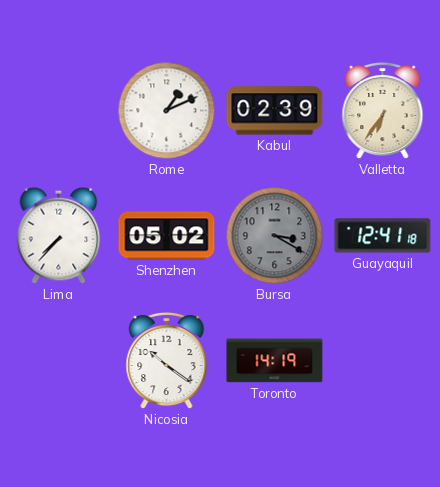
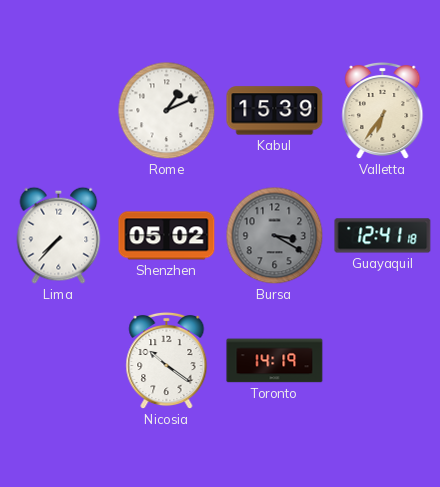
Kabul: 02:39 -> 15:39
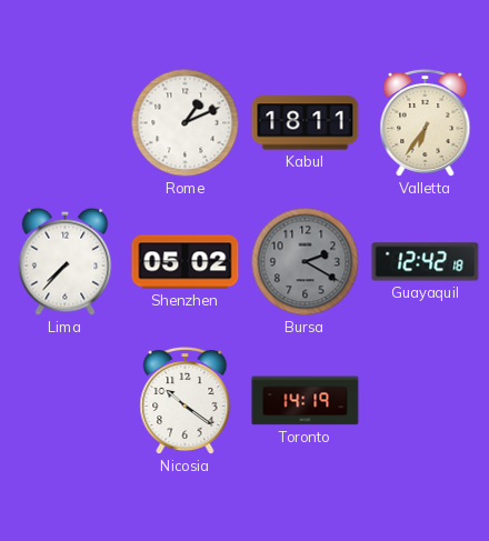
Kabul: 15:39 -> 18:11
Bursa: 3:20 -> 2:20
Guayaquil: 12:41 -> 12:42
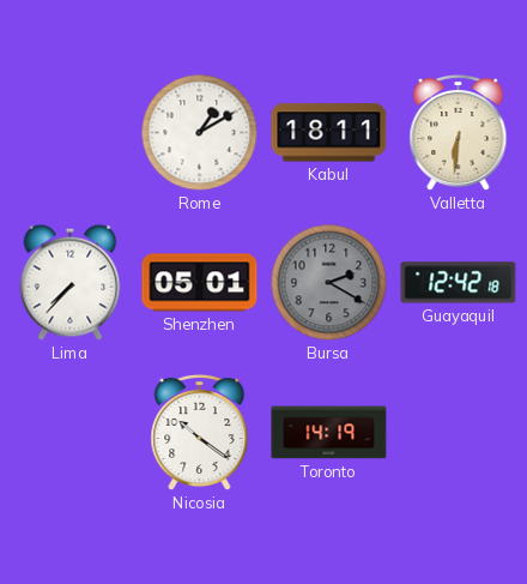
Rome: 1:11 -> 1:10
Valletta: 6:36 -> 6:31
Shenzhen: 05:02 -> 05:01
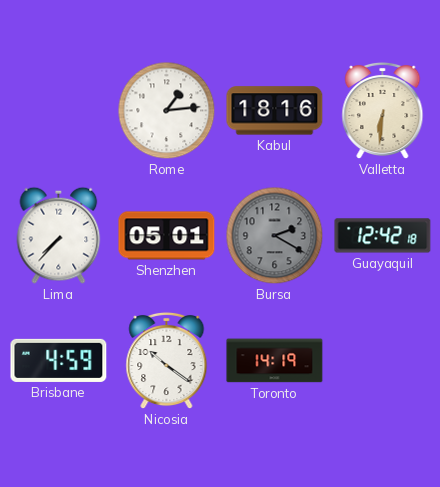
Rome: 1:10 -> 1:14
Kabul: 18:11 -> 18:16
Brisbane: none -> 4:59
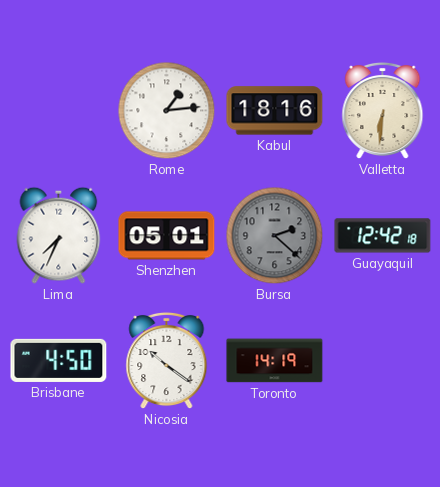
Lima: 7:37 -> 7:34
Bursa: 2:20 -> 2:22
Brisbane: 4:59 -> 4:50
